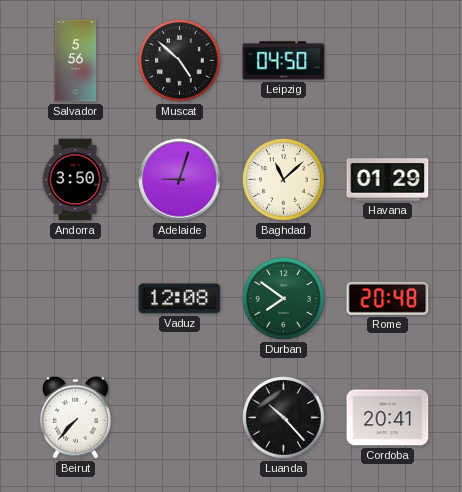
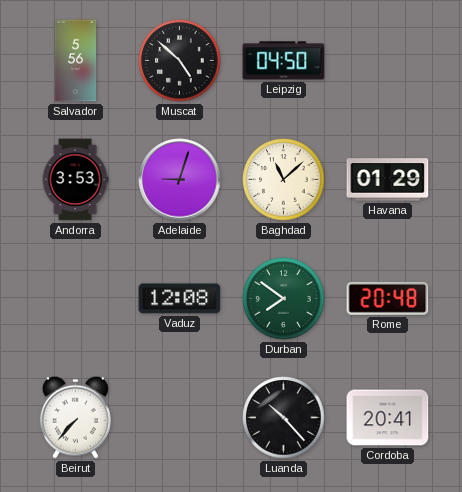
Andorra: 3:50 -> 3:53
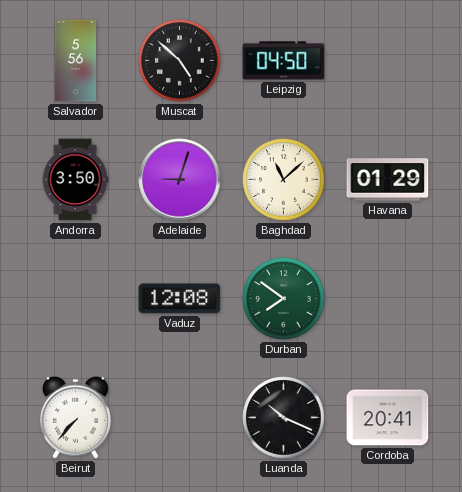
Andorra: 3:53 -> 3:50
Rome: 20:48 -> none
Luanda: 10:23 -> 10:19
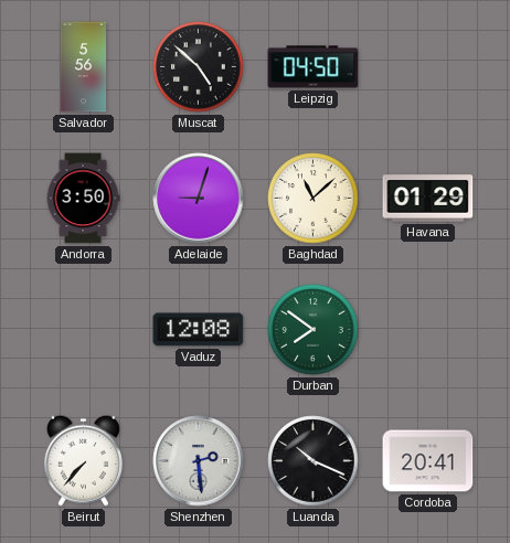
Shenzhen: none -> 2:29
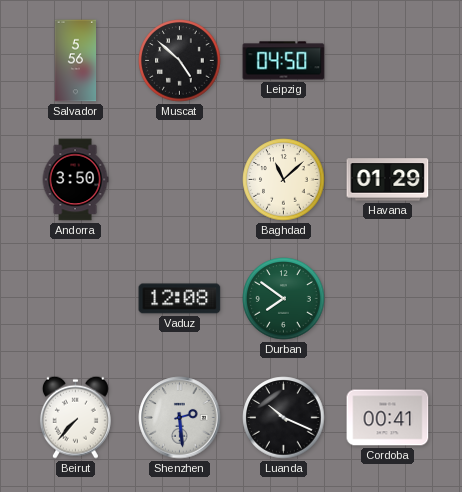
Adelaide: 9:03 -> none
Cordoba: 20:41 -> 00:41
